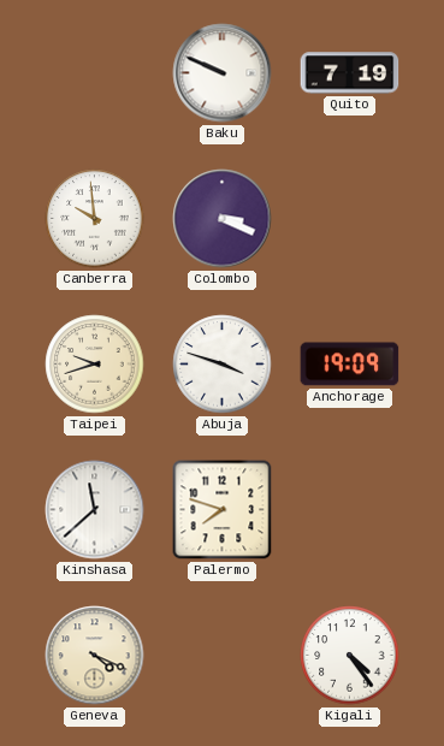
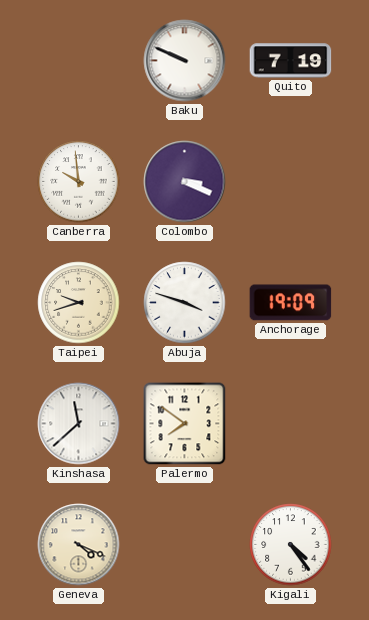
Palermo: 7:48 -> 7:51
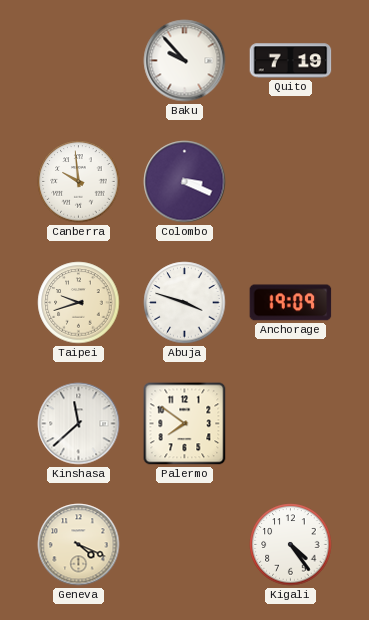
Baku: 9:49 -> 9:53
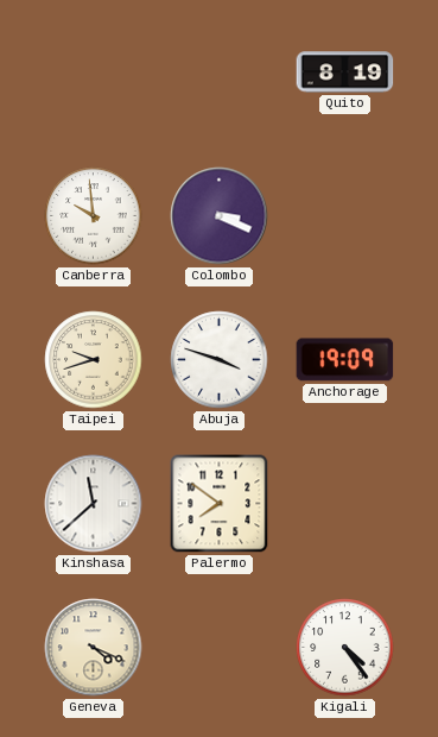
Baku: 9:53 -> none
Quito: 7:19 -> 8:19
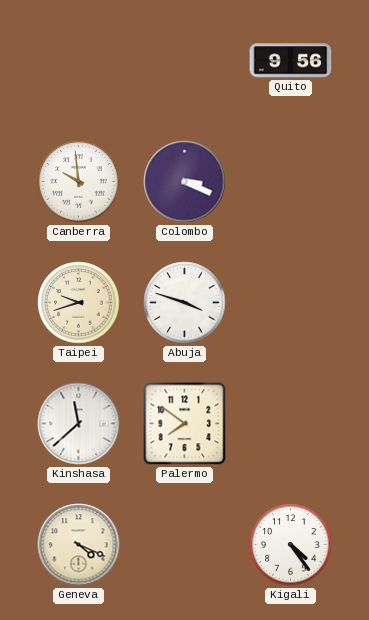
Quito: 8:19 -> 9:56
Anchorage: 19:09 -> none
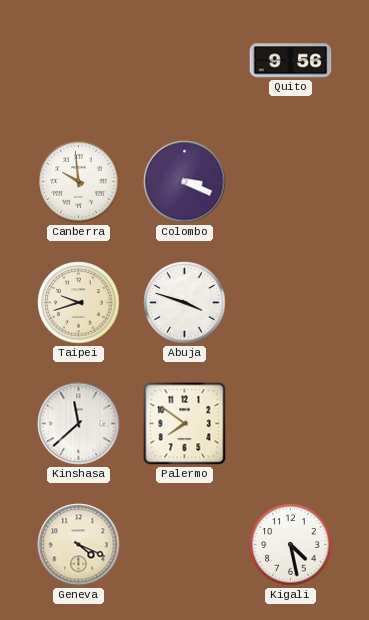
Kigali: 4:24 -> 4:28
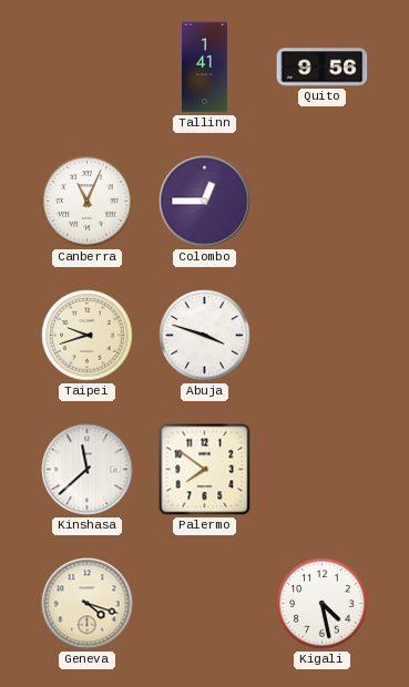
Tallinn: none -> 1:41
Canberra: 9:59 -> 11:04
Colombo: 3:19 -> 12:45
Geneva: 4:19 -> 4:18
